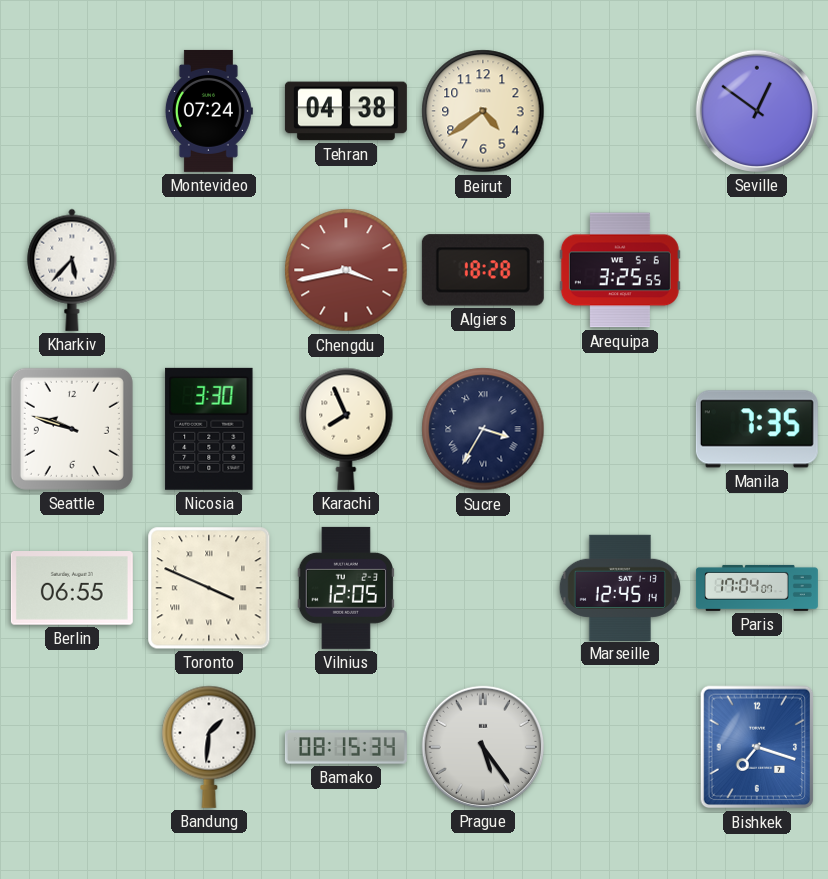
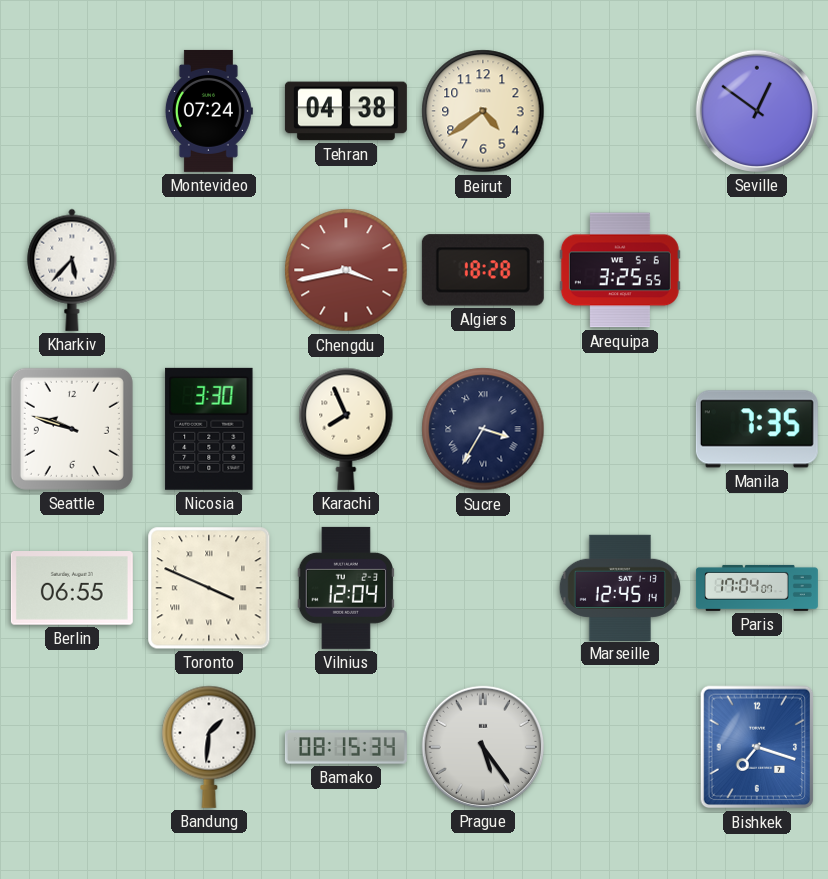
Vilnius: 12:05 -> 12:04
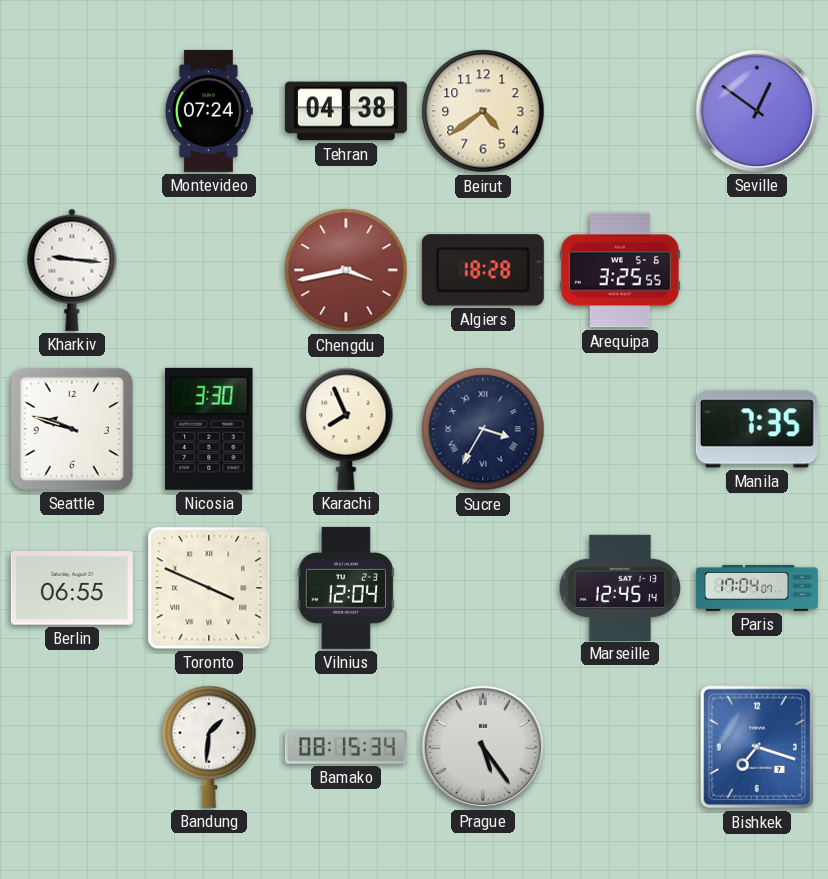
Kharkiv: 5:37 -> 9:16
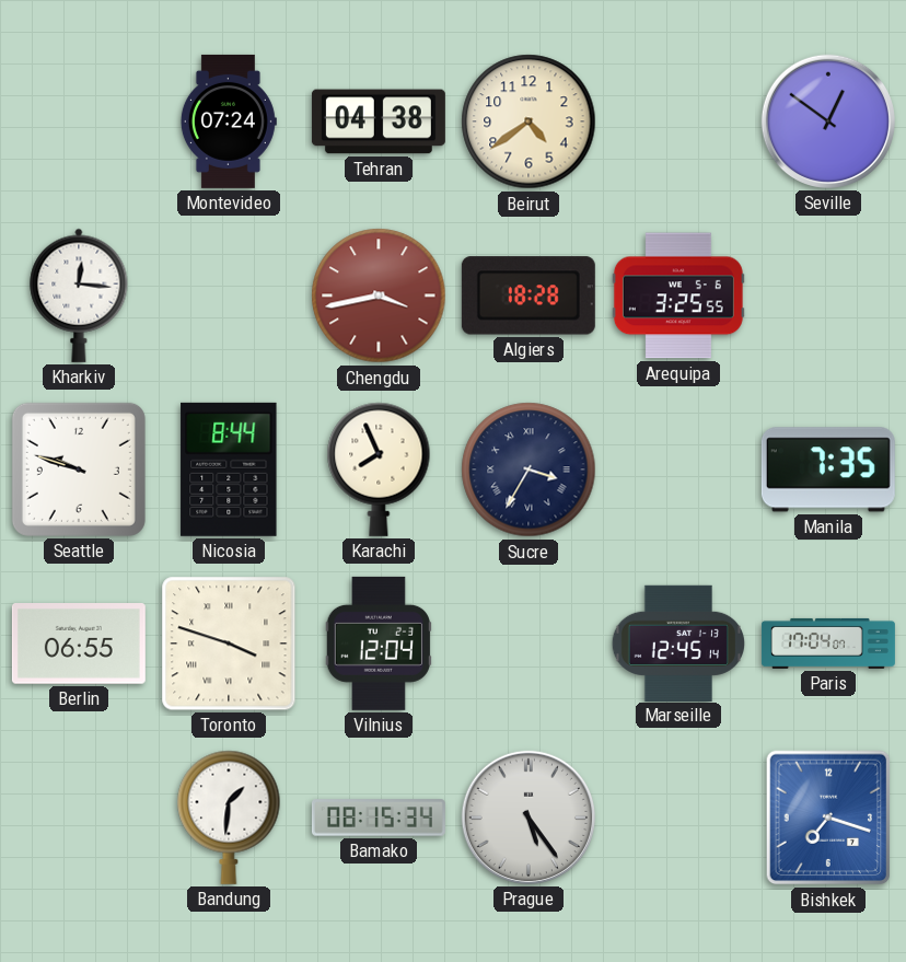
Kharkiv: 9:16 -> 12:16
Nicosia: 3:30 -> 8:44
Toronto: 3:49 -> 3:48
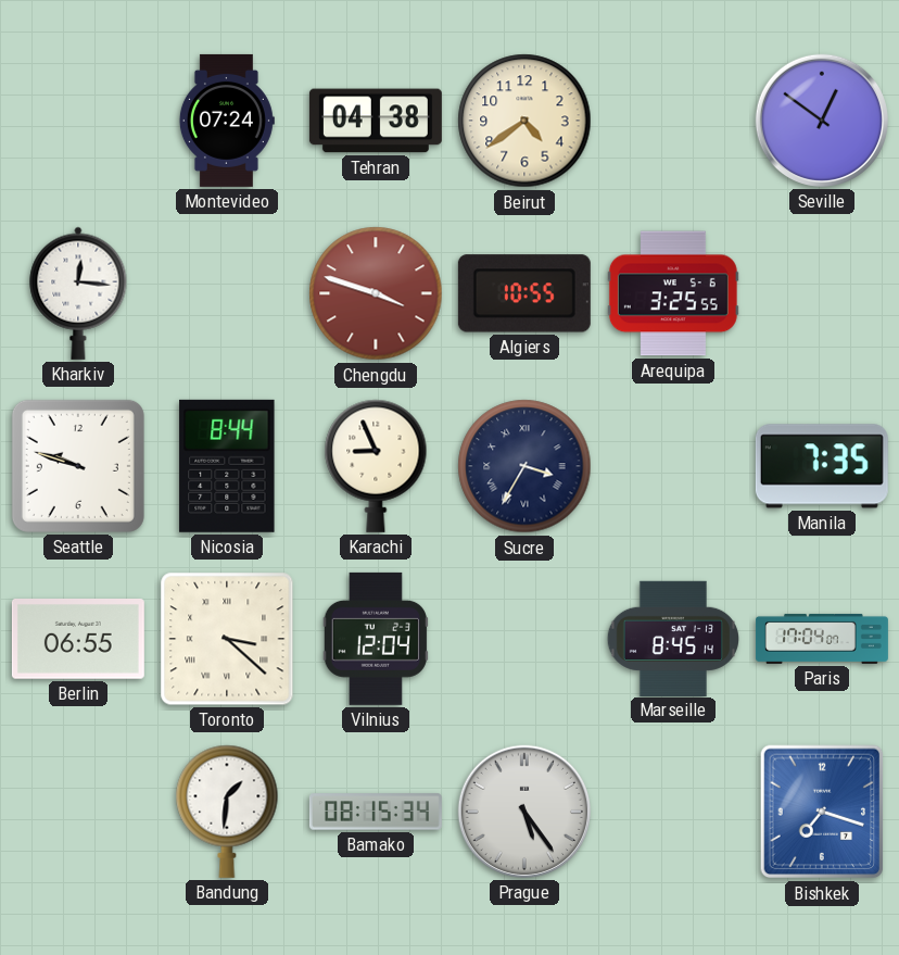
Chengdu: 3:43 -> 3:48
Algiers: 18:28 -> 10:55
Karachi: 7:56 -> 8:56
Toronto: 3:48 -> 3:22
Marseille: 12:45 -> 8:45
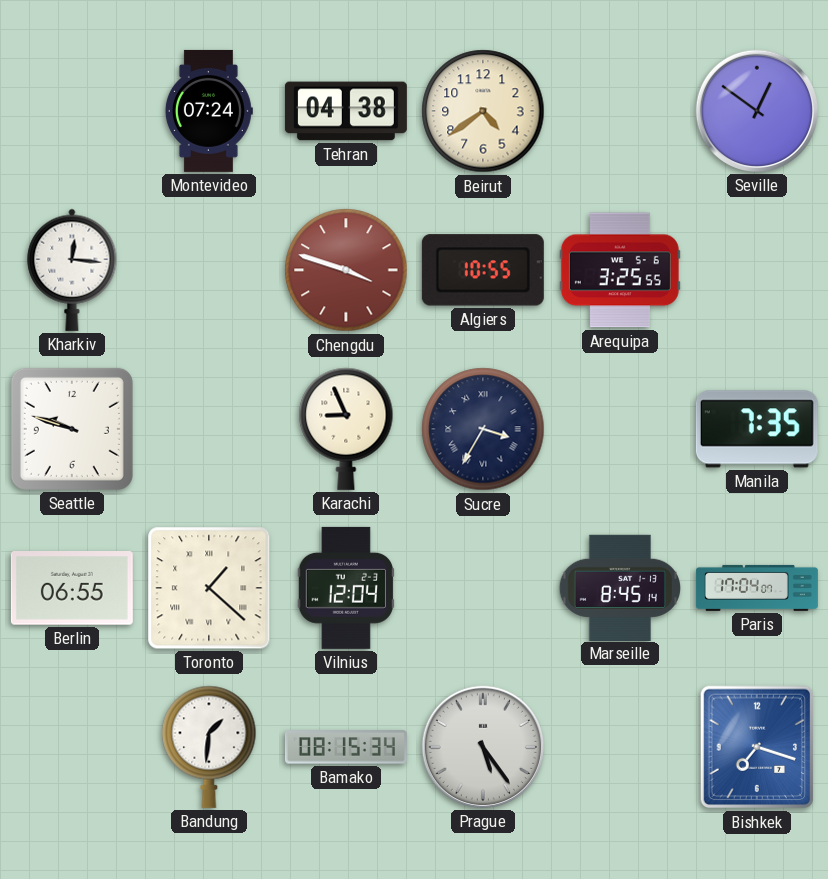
Nicosia: 8:44 -> none
Toronto: 3:22 -> 1:22
